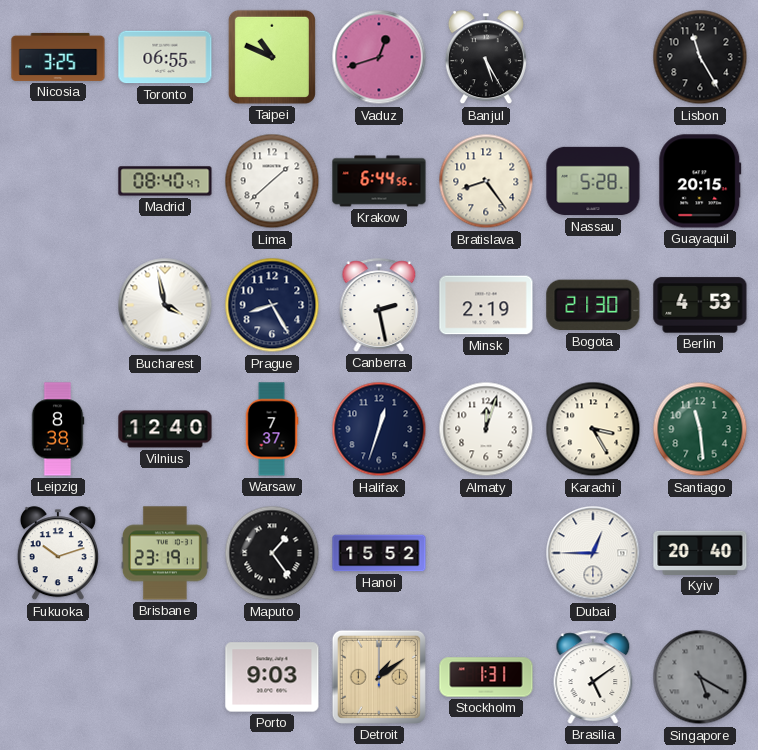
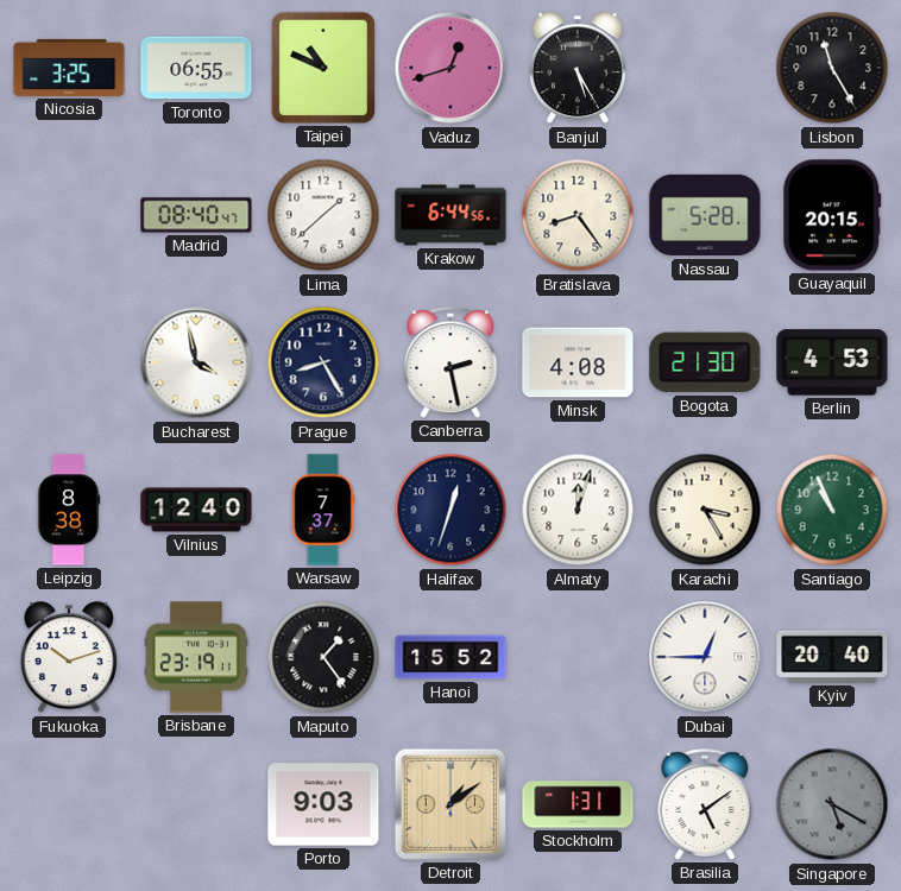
Minsk: 2:19 -> 4:08
Santiago: 11:29 -> 10:56
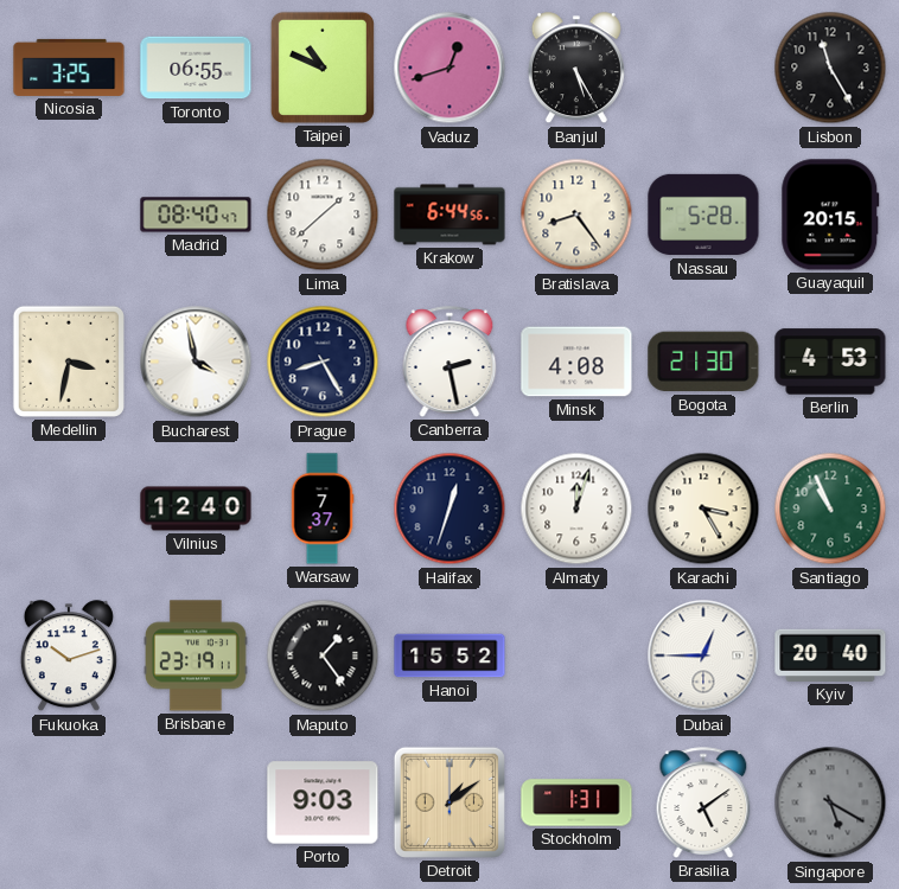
Medellin: none -> 3:32
Leipzig: 8:38 -> none
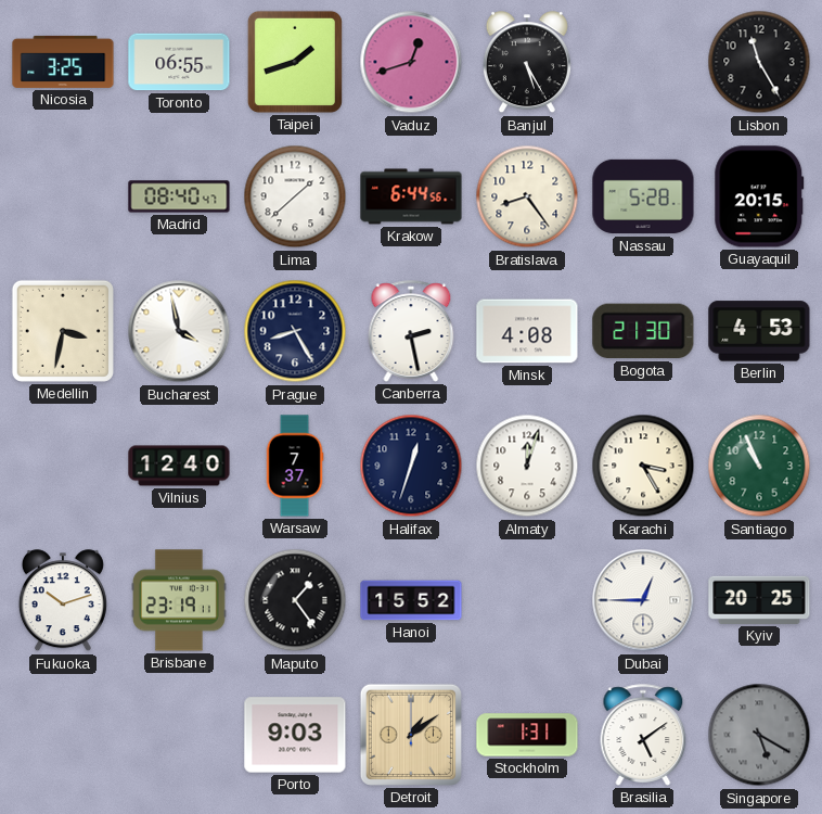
Taipei: 10:49 -> 1:42
Kyiv: 20:40 -> 20:25
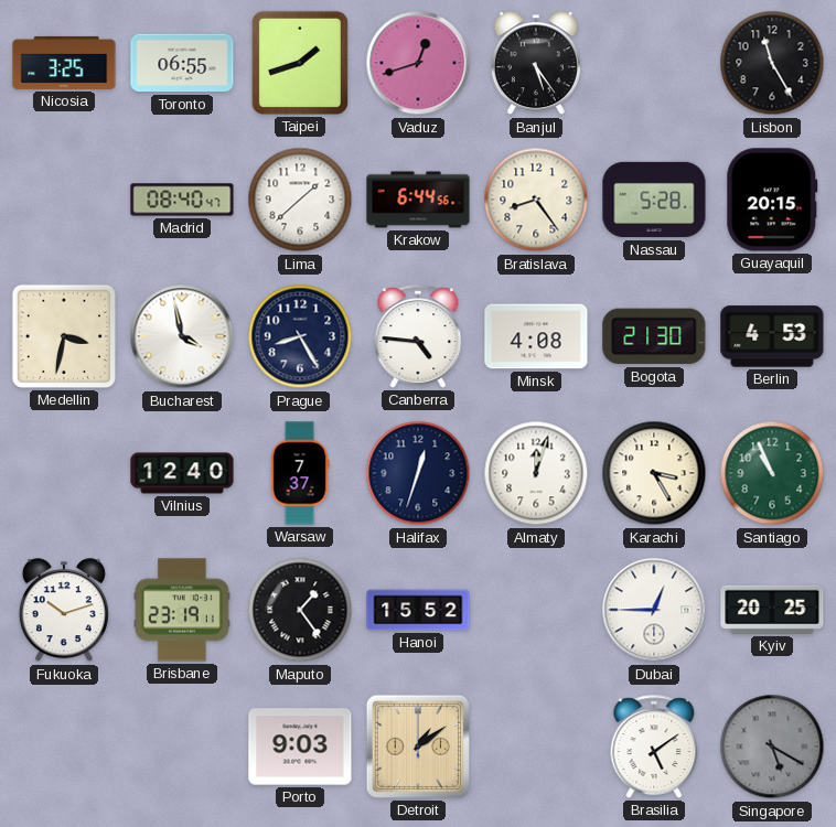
Banjul: 5:25 -> 5:24
Canberra: 2:28 -> 4:46
Stockholm: 1:31 -> none
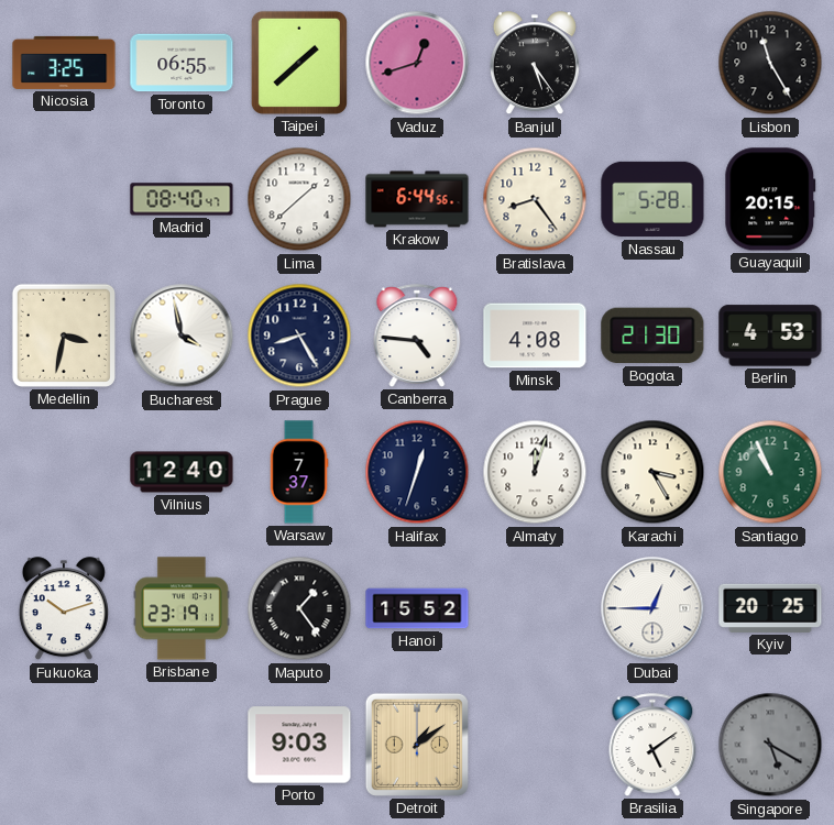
Taipei: 1:42 -> 1:38
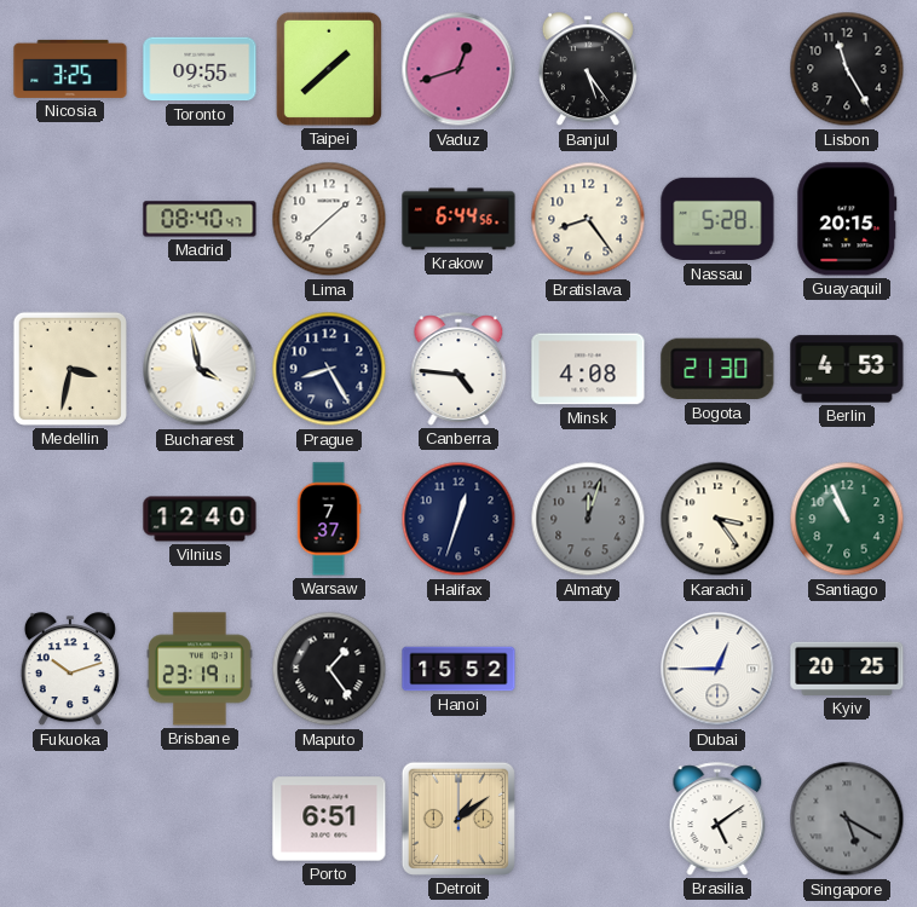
Toronto: 06:55 -> 09:55
Almaty dial: white -> grey
Karachi: 3:25 -> 3:24
Porto: 9:03 -> 6:51
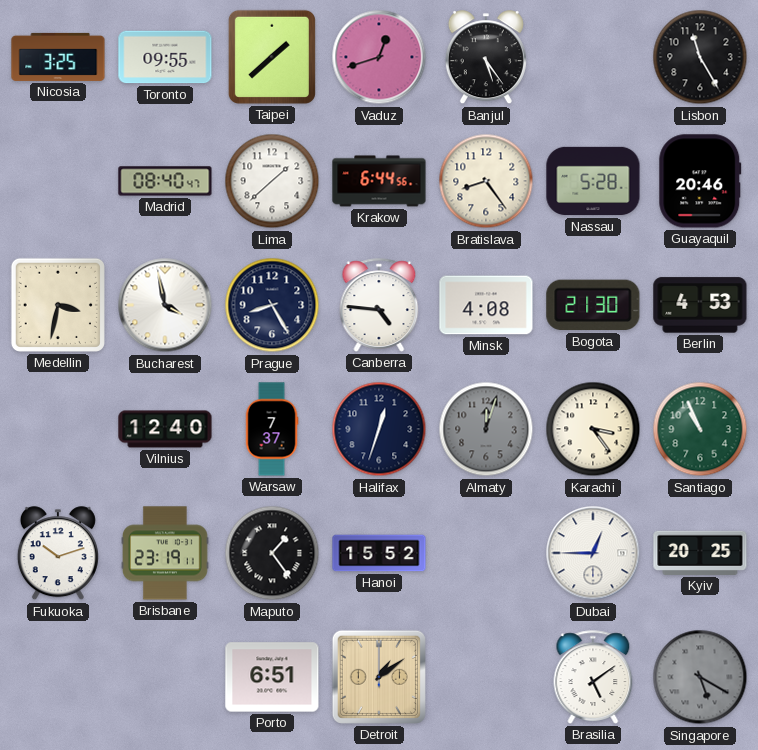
Guayaquil: 20:15 -> 20:46
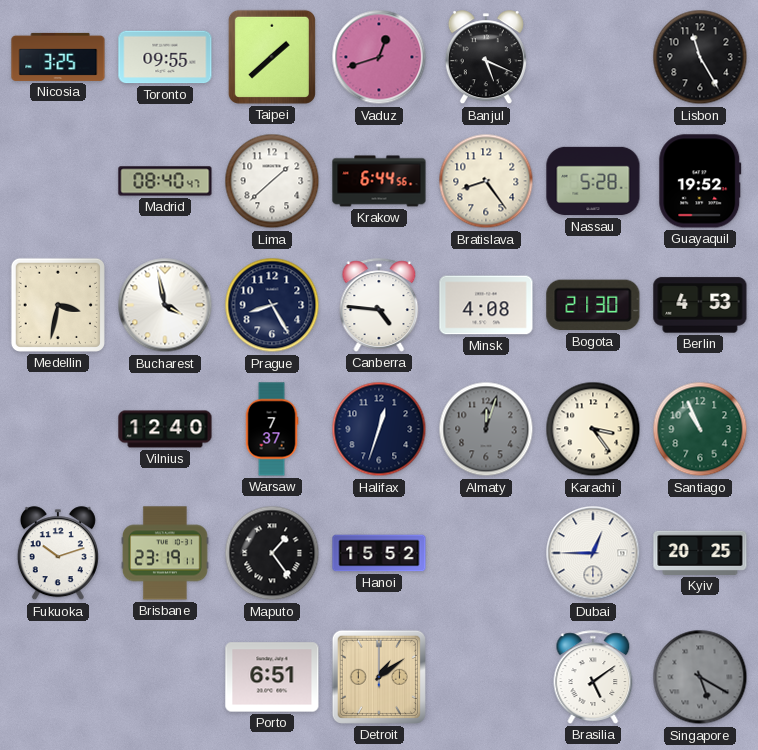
Banjul: 5:24 -> 5:19
Guayaquil: 20:46 -> 19:52
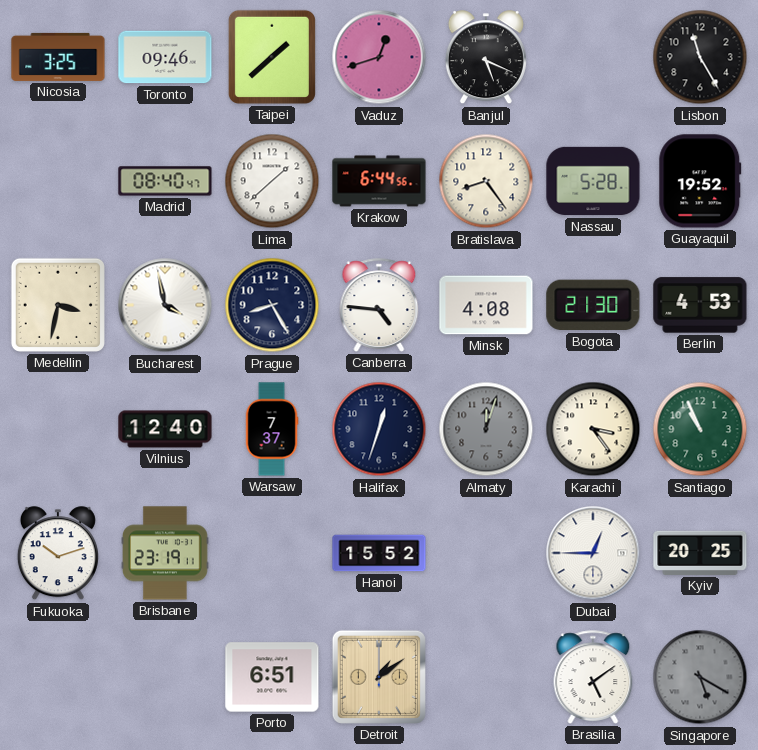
Toronto: 09:55 -> 09:46
Maputo: 1:24 -> none
